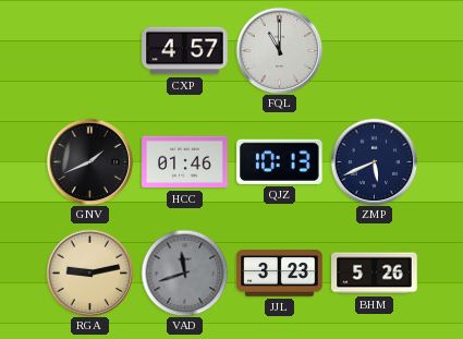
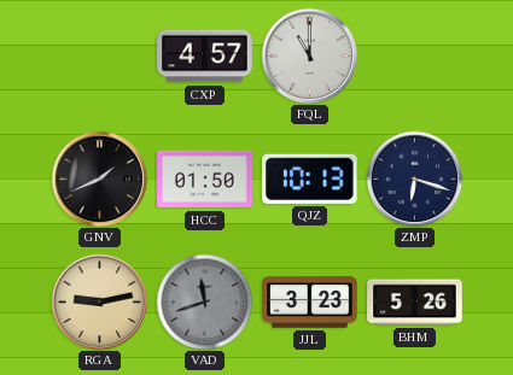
HCC: 01:46 -> 01:50
ZMP: 5:41 -> 6:18
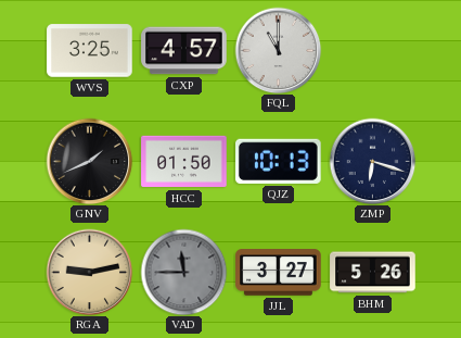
WVS: none -> 3:25
VAD: 11:42 -> 11:45
JJL: 3:23 -> 3:27
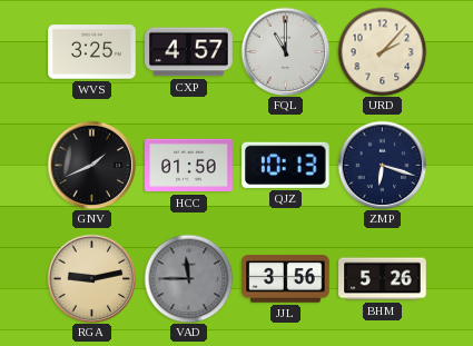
URD: none -> 2:07
JJL: 3:27 -> 3:56
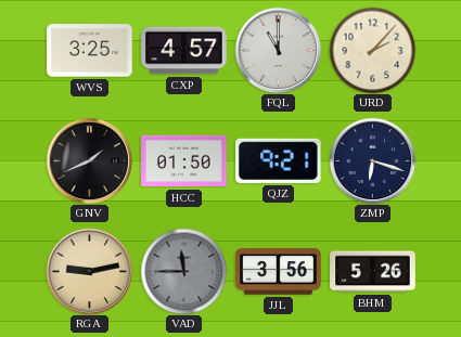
QJZ: 10:13 -> 9:21
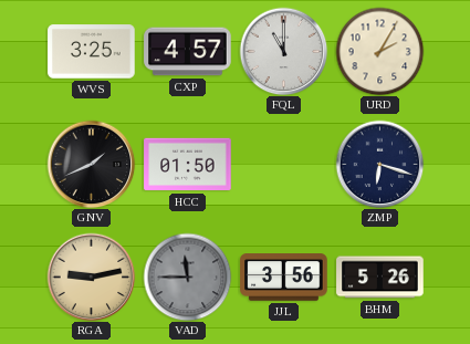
URD: 2:07 -> 2:05
QJZ: 9:21 -> none
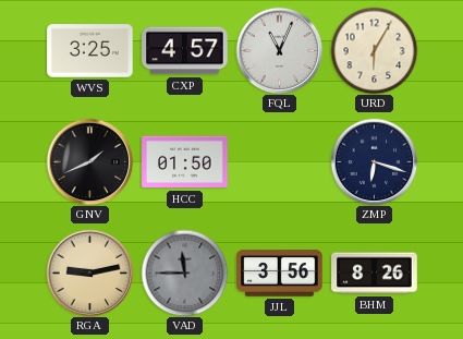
FQL: 11:00 -> 11:04
URD: 2:05 -> 6:05
BHM: 5:26 -> 8:26
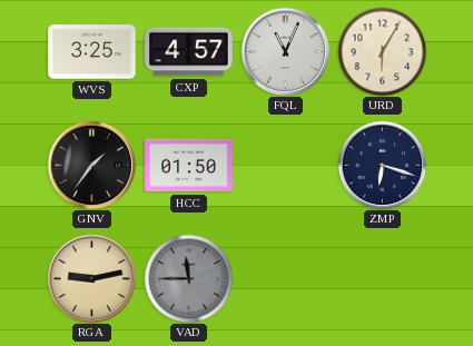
GNV: 1:41 -> 1:36
JJL: 3:56 -> none
BHM: 8:26 -> none
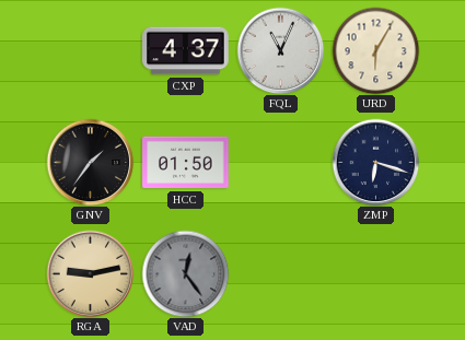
WVS: 3:25 -> none
CXP: 4:57 -> 4:37
VAD: 11:45 -> 12:24
